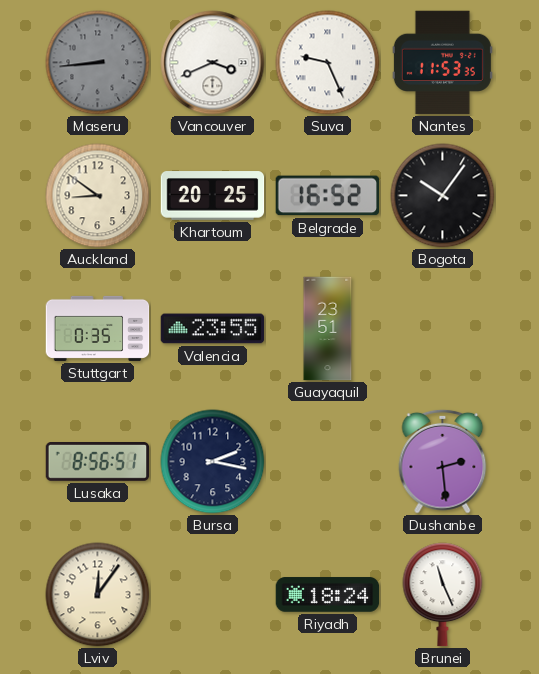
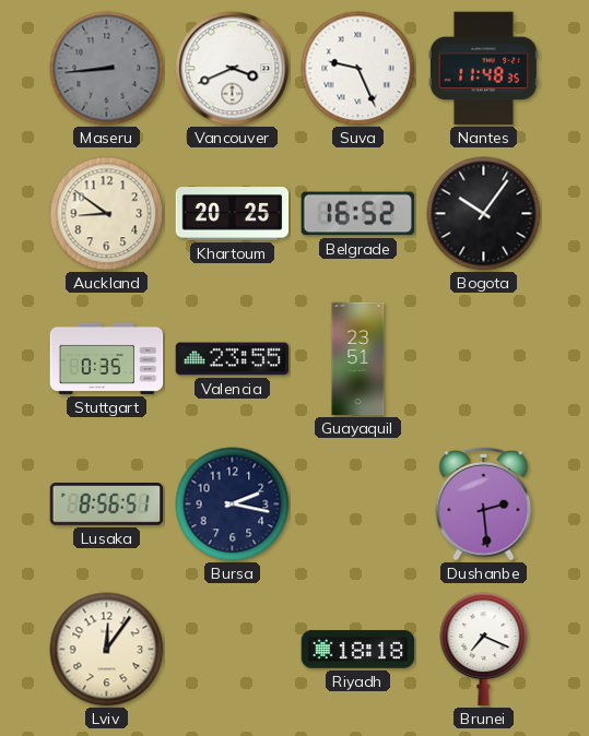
Nantes: 11:53 -> 11:48
Riyadh: 18:24 -> 18:18
Brunei: 11:26 -> 7:19
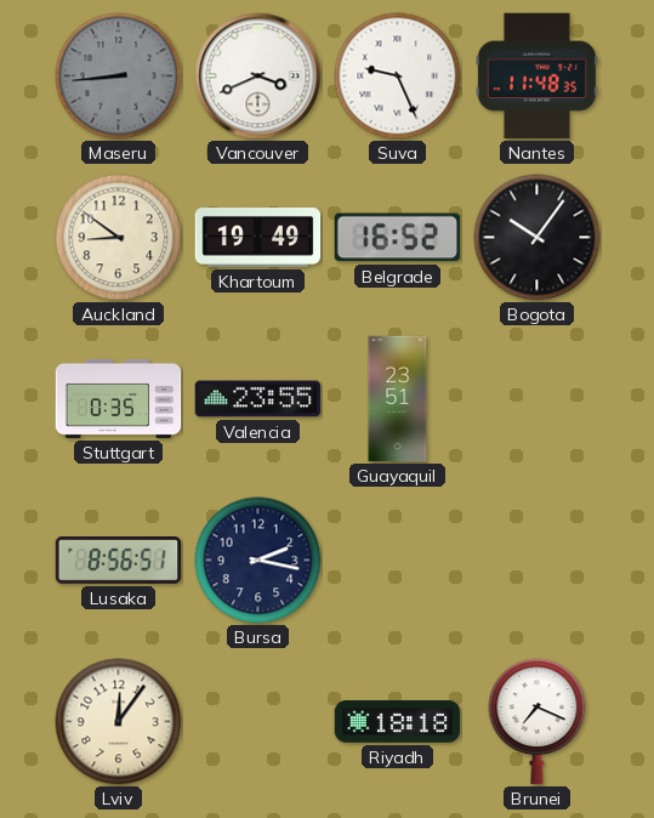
Khartoum: 20:25 -> 19:49
Dushanbe: 2:29 -> none
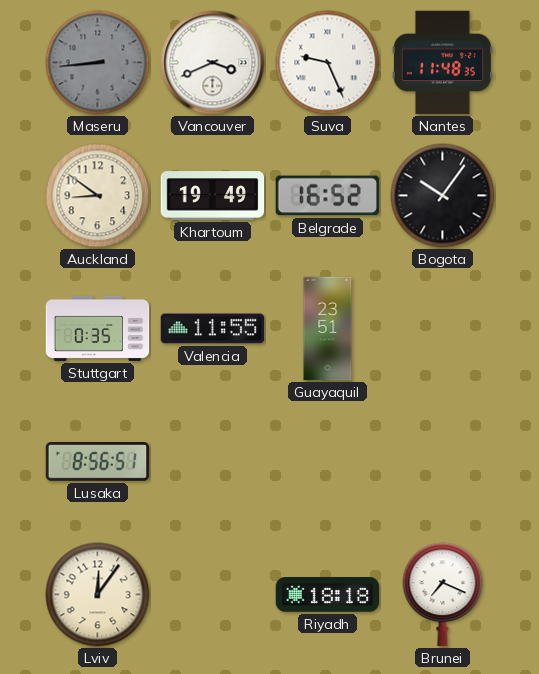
Valencia: 23:55 -> 11:55
Bursa: 2:17 -> none
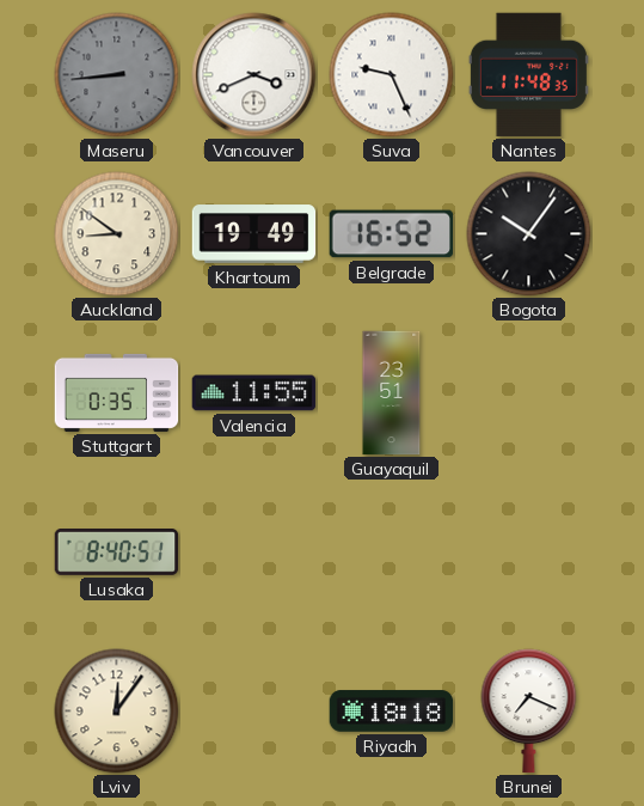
Lusaka: 8:56 -> 8:40
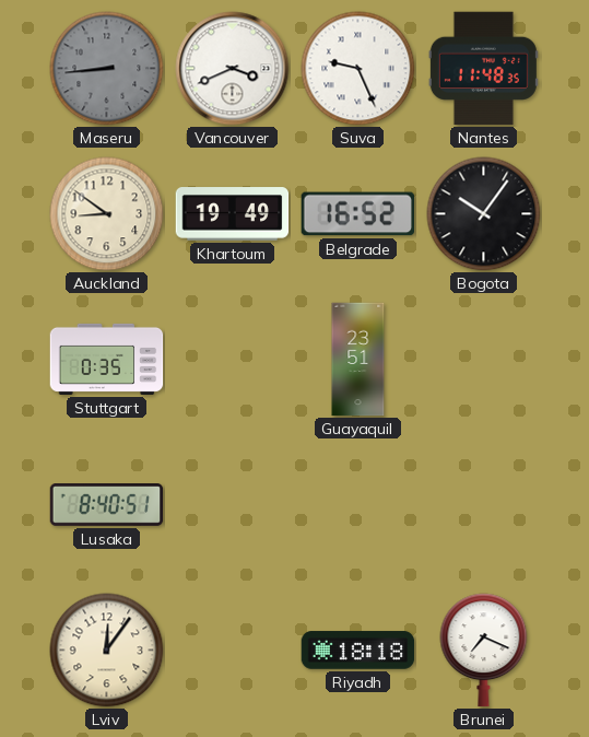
Valencia: 11:55 -> none
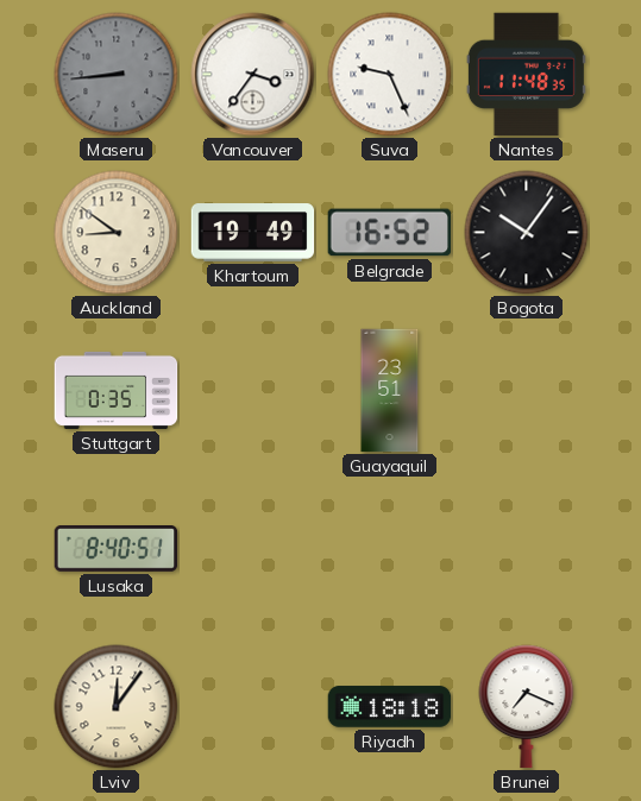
Vancouver: 3:41 -> 3:36
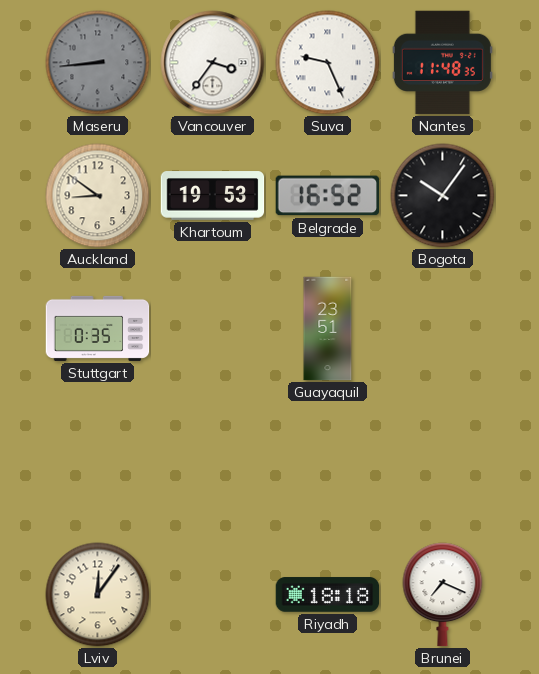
Khartoum: 19:49 -> 19:53
Lusaka: 8:40 -> none
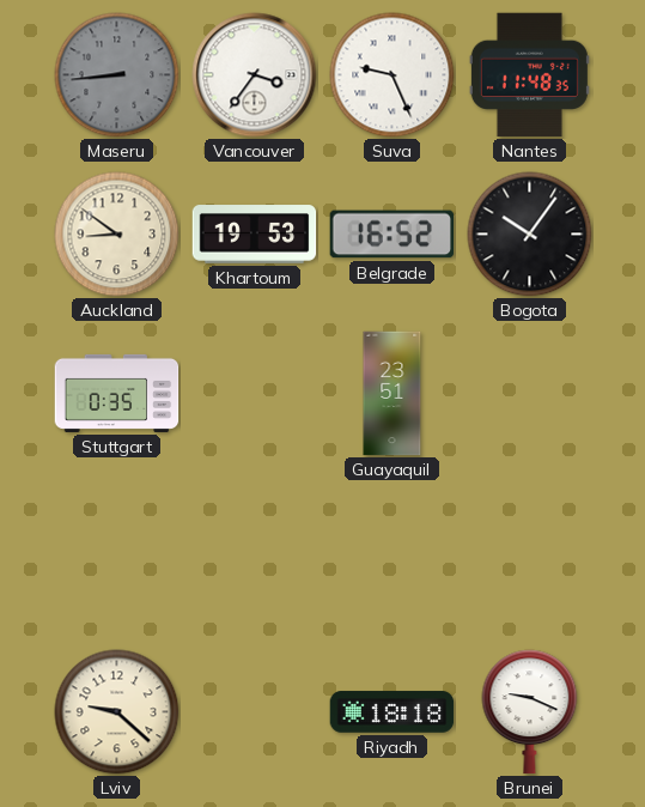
Lviv: 12:06 -> 9:22
Brunei: 7:19 -> 9:19
